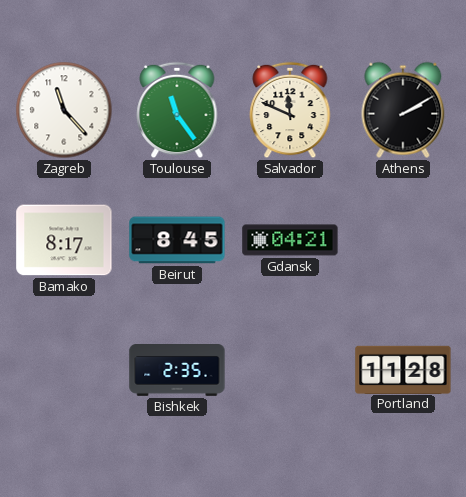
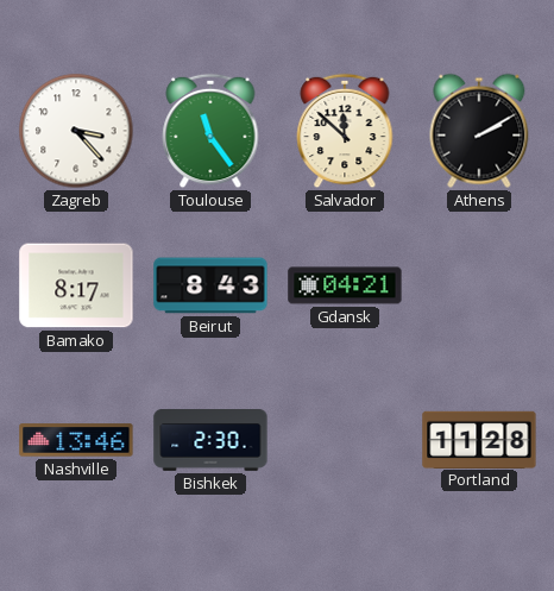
Zagreb: 11:23 -> 3:23
Salvador: 11:49 -> 11:52
Beirut: 8:45 -> 8:43
Nashville: none -> 13:46
Bishkek: 2:35 -> 2:30
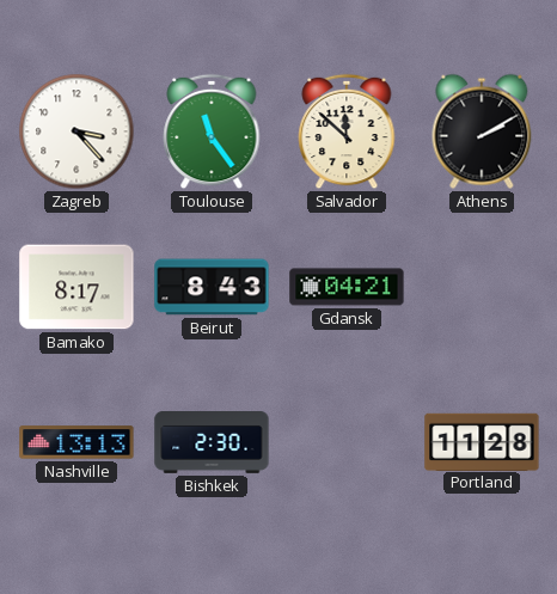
Nashville: 13:46 -> 13:13
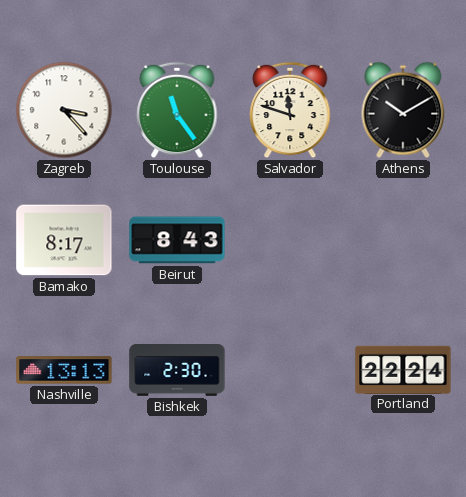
Salvador: 11:52 -> 11:48
Athens: 2:10 -> 10:10
Gdansk: 04:21 -> none
Portland: 11:28 -> 22:24
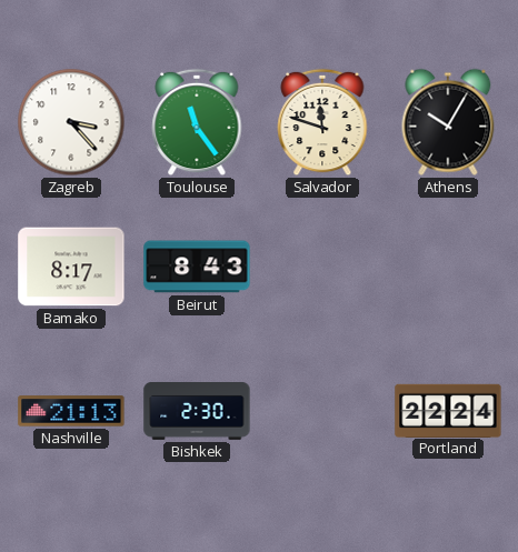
Athens: 10:10 -> 10:05
Nashville: 13:13 -> 21:13
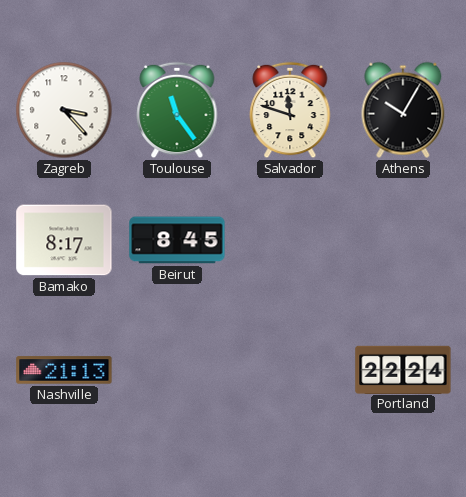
Beirut: 8:43 -> 8:45
Bishkek: 2:30 -> none
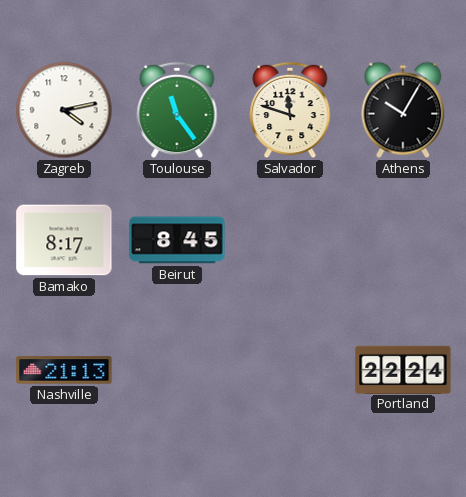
Zagreb: 3:23 -> 4:13
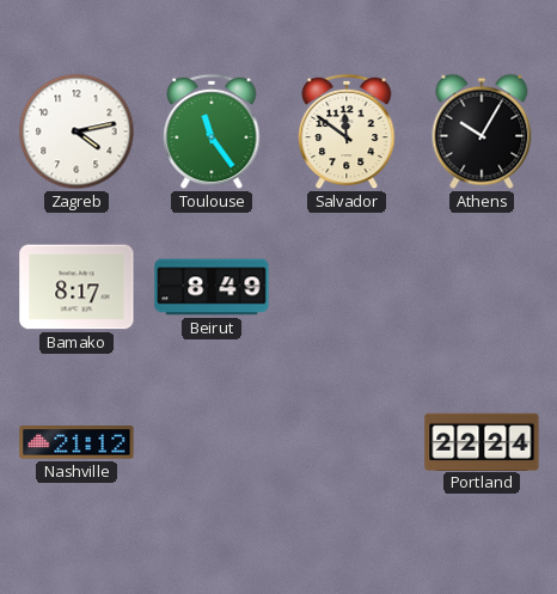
Salvador: 11:48 -> 11:51
Beirut: 8:45 -> 8:49
Nashville: 21:13 -> 21:12
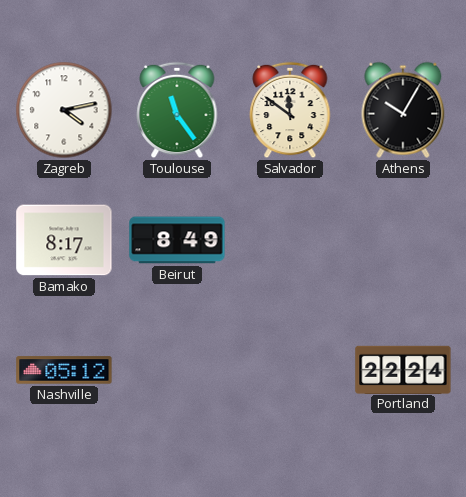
Nashville: 21:12 -> 05:12
